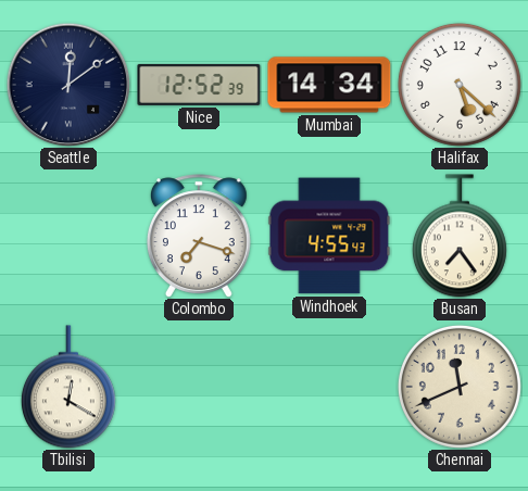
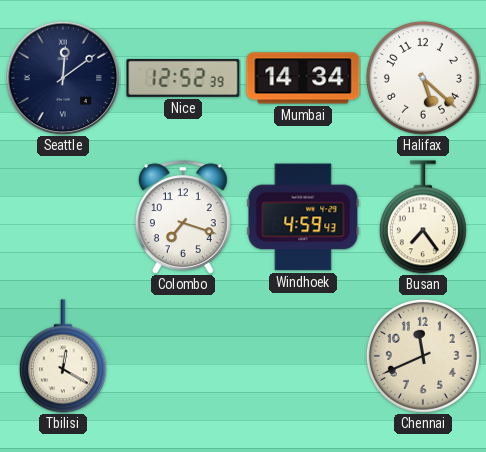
Windhoek: 4:55 -> 4:59
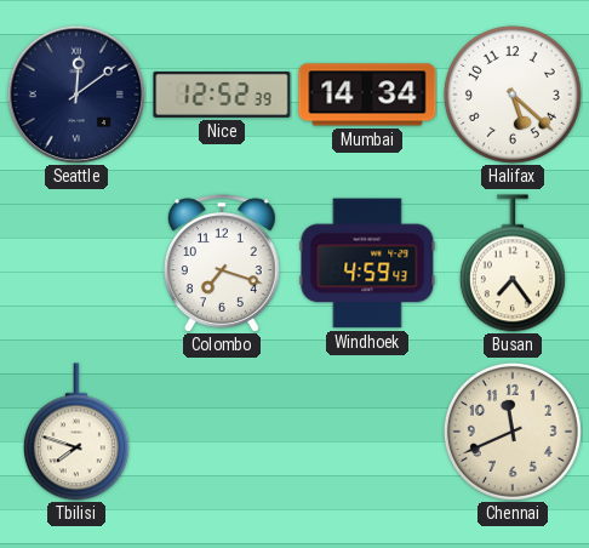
Tbilisi: 12:20 -> 7:48
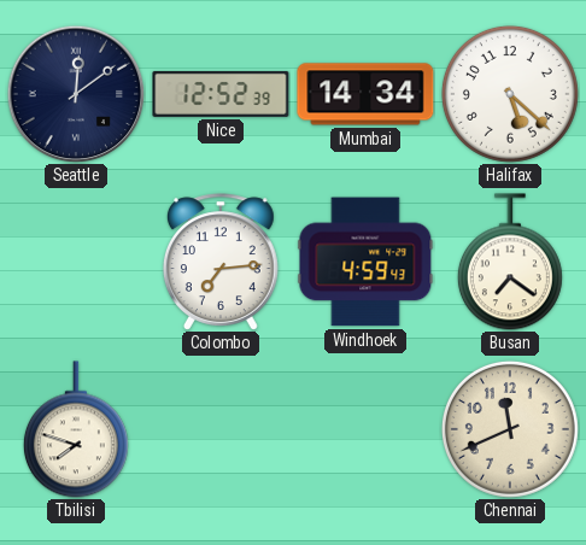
Colombo: 7:18 -> 7:14
Busan: 7:24 -> 7:21
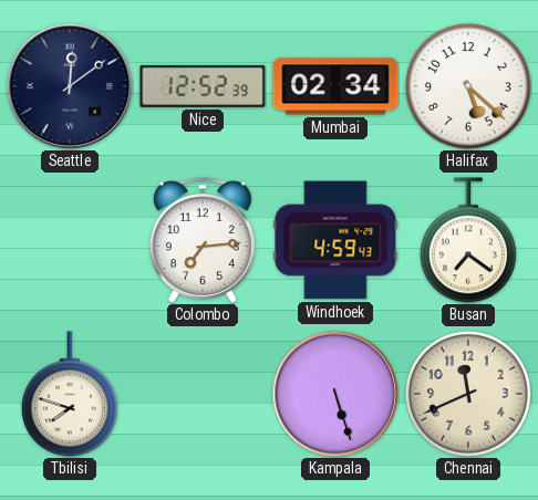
Mumbai: 14:34 -> 02:34
Kampala: none -> 5:27
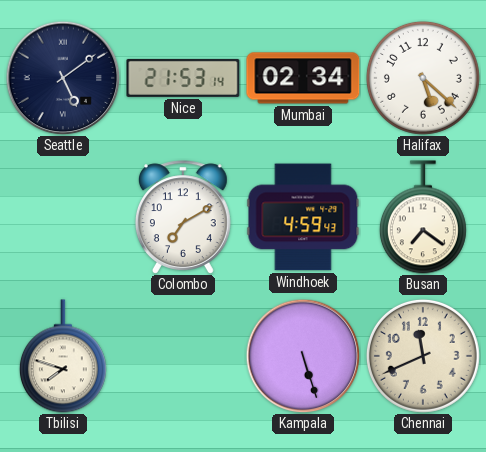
Seattle: 12:09 -> 5:09
Nice: 12:52 -> 21:53
Colombo: 7:14 -> 7:10
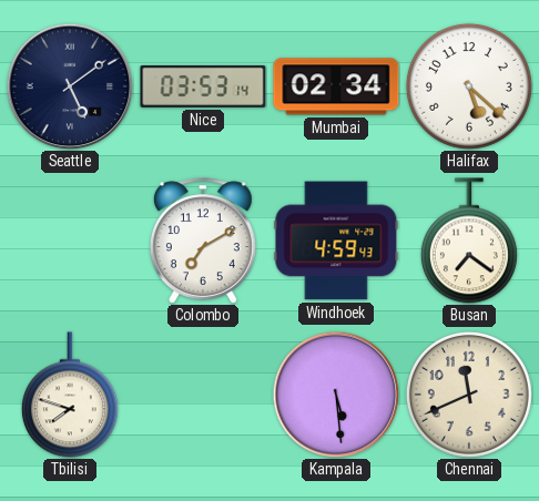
Nice: 21:53 -> 03:53
Kampala: 5:27 -> 5:29
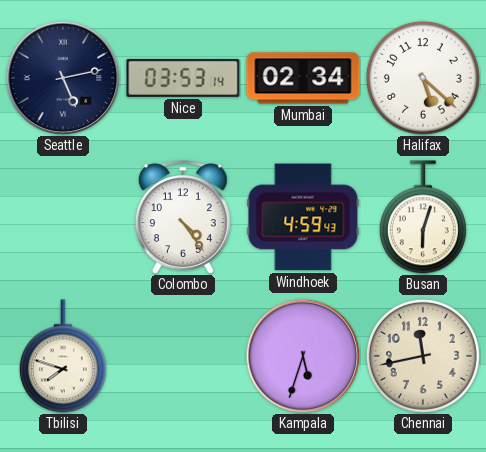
Seattle: 5:09 -> 5:13
Colombo: 7:10 -> 4:24
Busan: 7:21 -> 6:03
Kampala: 5:29 -> 5:33
Chennai: 11:41 -> 11:43
